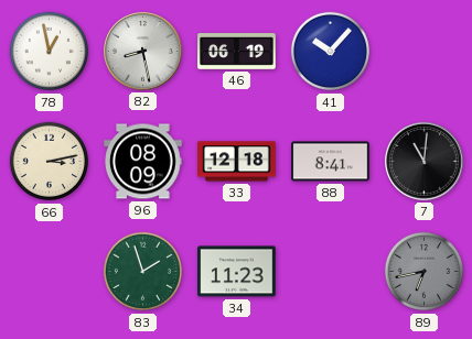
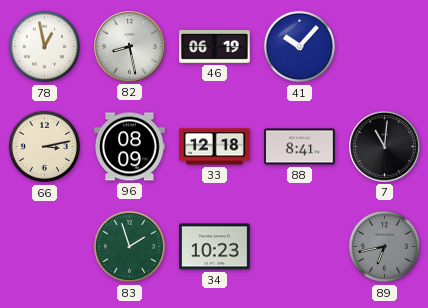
34: 11:23 -> 10:23
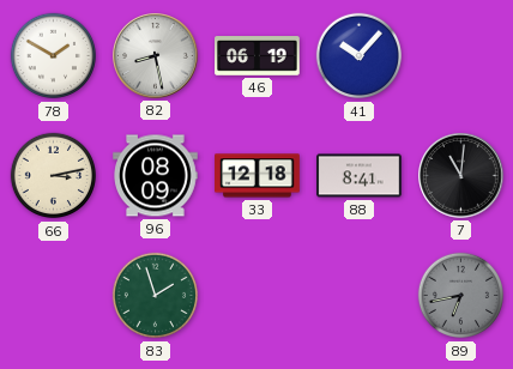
78: 12:58 -> 1:50
34: 10:23 -> none
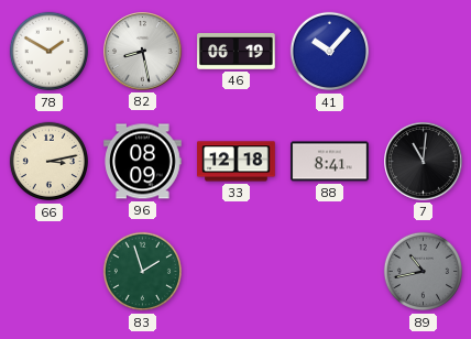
89: 6:43 -> 10:43
